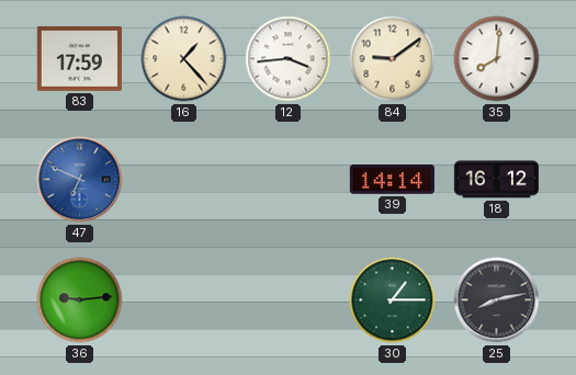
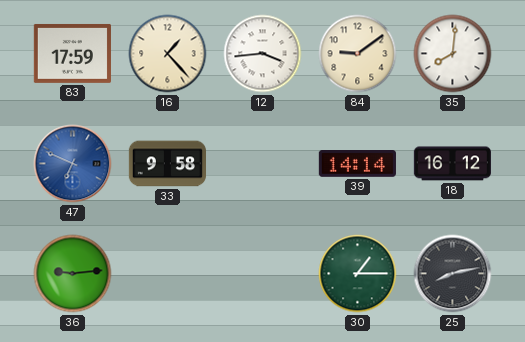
33: none -> 9:58
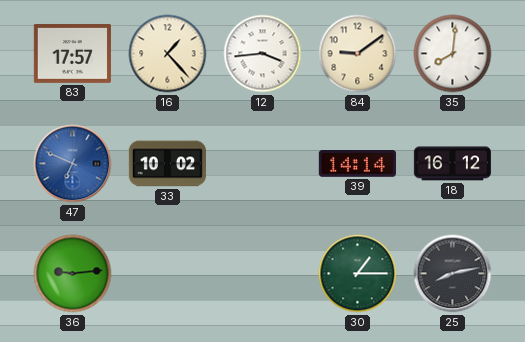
83: 17:59 -> 17:57
33: 9:58 -> 10:02
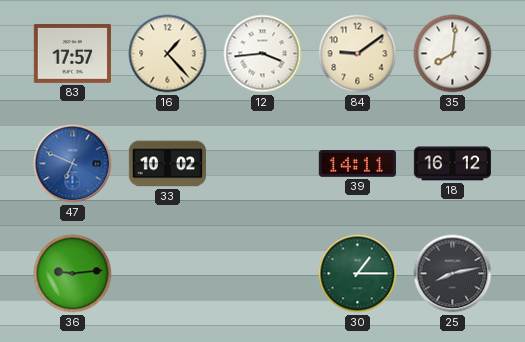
39: 14:14 -> 14:11
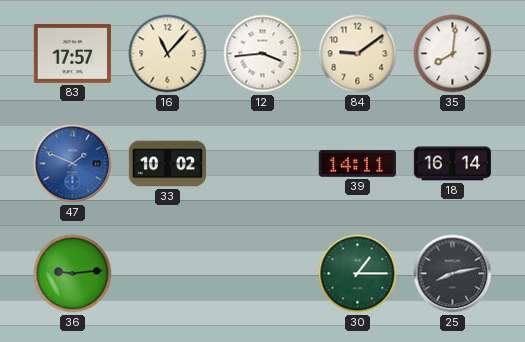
16: 1:23 -> 11:07
47: 6:49 -> 1:49
18: 16:12 -> 16:14
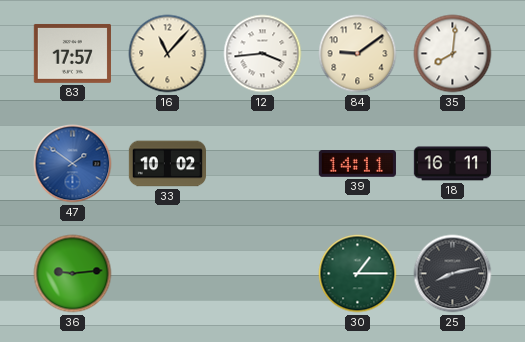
47: 1:49 -> 1:51
18: 16:14 -> 16:11
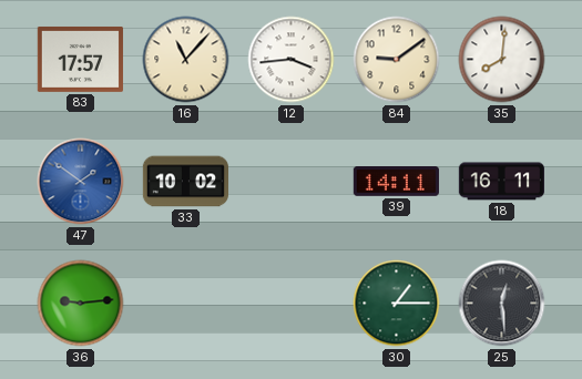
25: 8:13 -> 12:29
